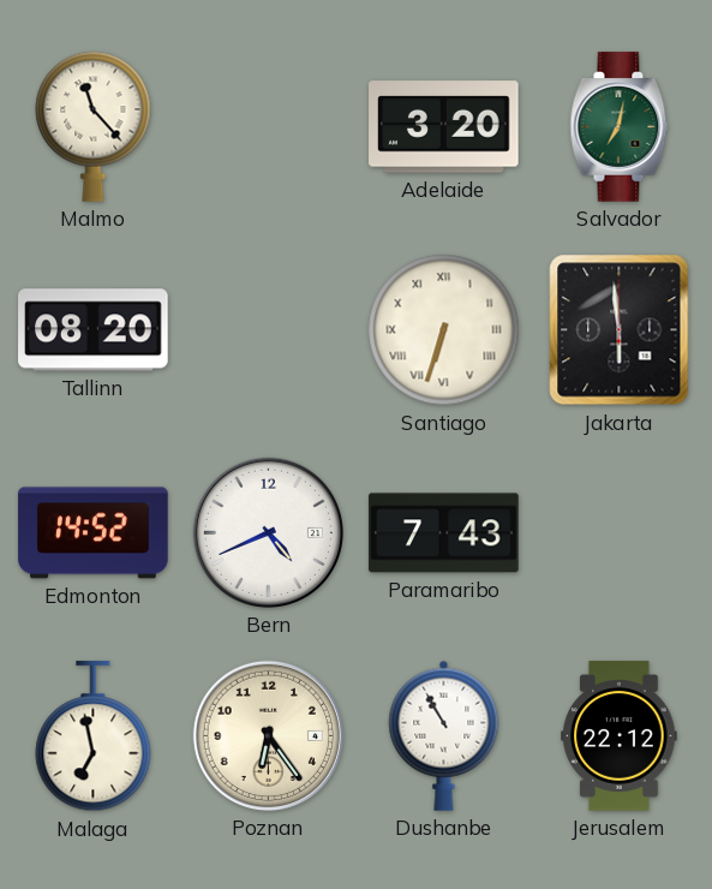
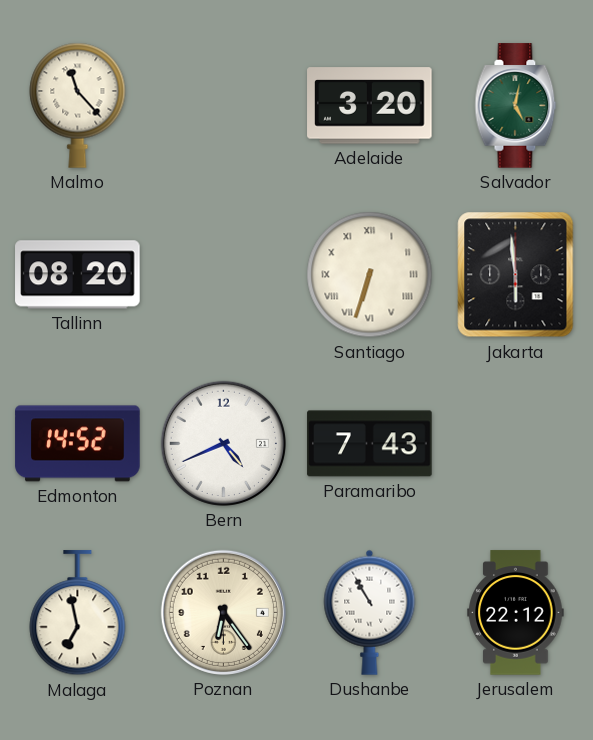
Salvador: 7:02 -> 5:02
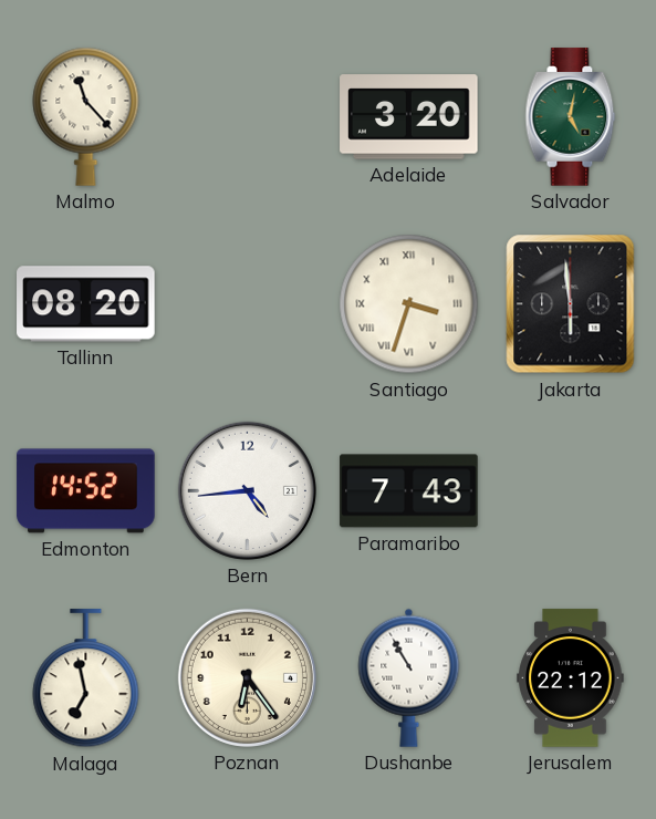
Santiago: 6:33 -> 3:33
Bern: 4:41 -> 4:44
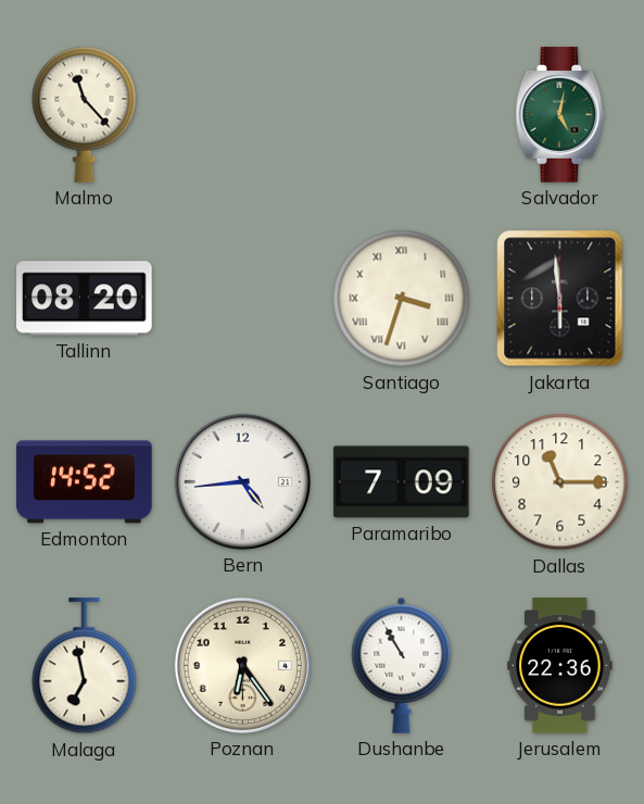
Adelaide: 3:20 -> none
Paramaribo: 7:43 -> 7:09
Dallas: none -> 11:15
Jerusalem: 22:12 -> 22:36
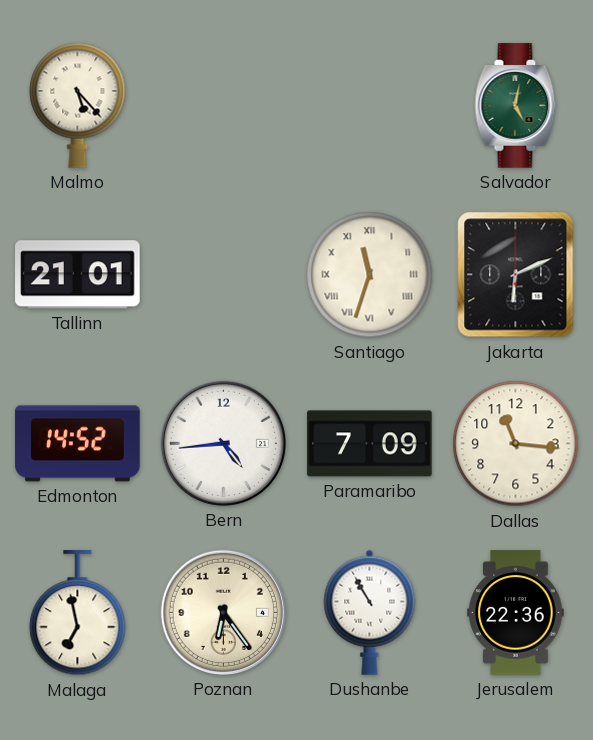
Malmo: 11:23 -> 5:23
Tallinn: 08:20 -> 21:01
Santiago: 3:33 -> 11:33
Jakarta: 5:59 -> 6:11
Dallas: 11:15 -> 11:16
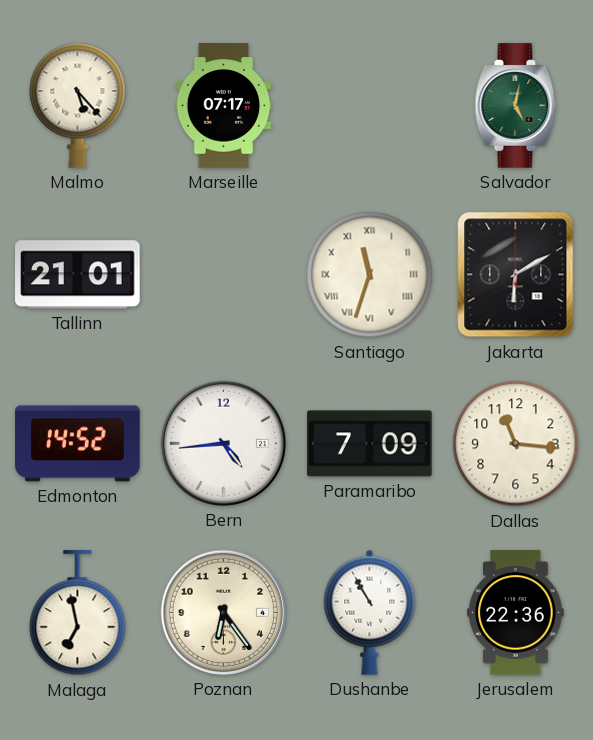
Marseille: none -> 07:17
Jakarta: 6:11 -> 6:10
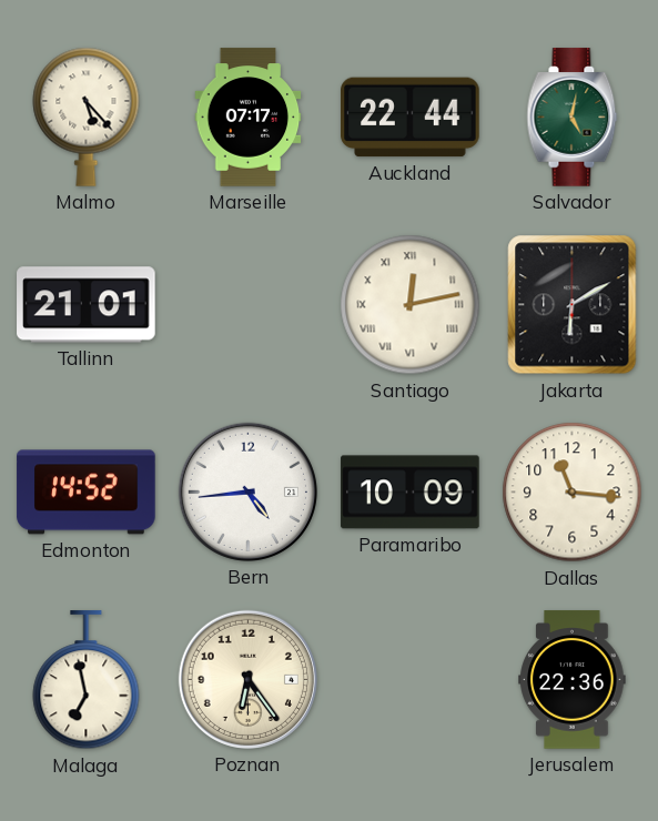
Auckland: none -> 22:44
Santiago: 11:33 -> 12:13
Paramaribo: 7:09 -> 10:09
Dushanbe: 10:55 -> none
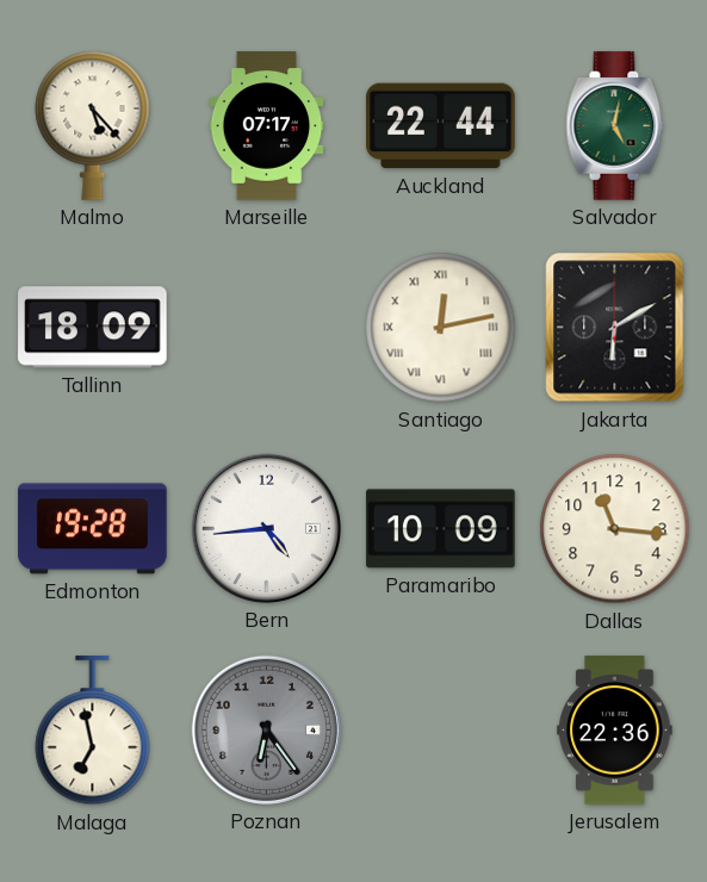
Tallinn: 21:01 -> 18:09
Edmonton: 14:52 -> 19:28
Poznan dial: cream -> grey
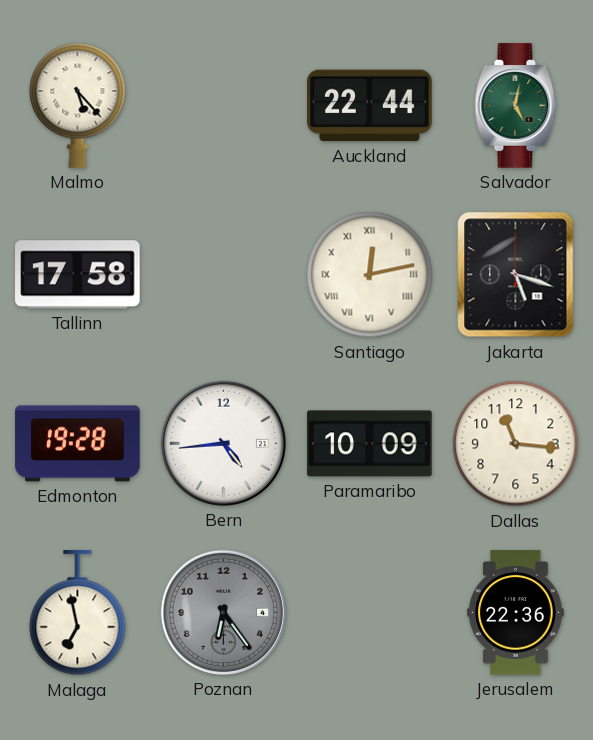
Marseille: 07:17 -> none
Tallinn: 18:09 -> 17:58
Jakarta: 6:10 -> 5:18
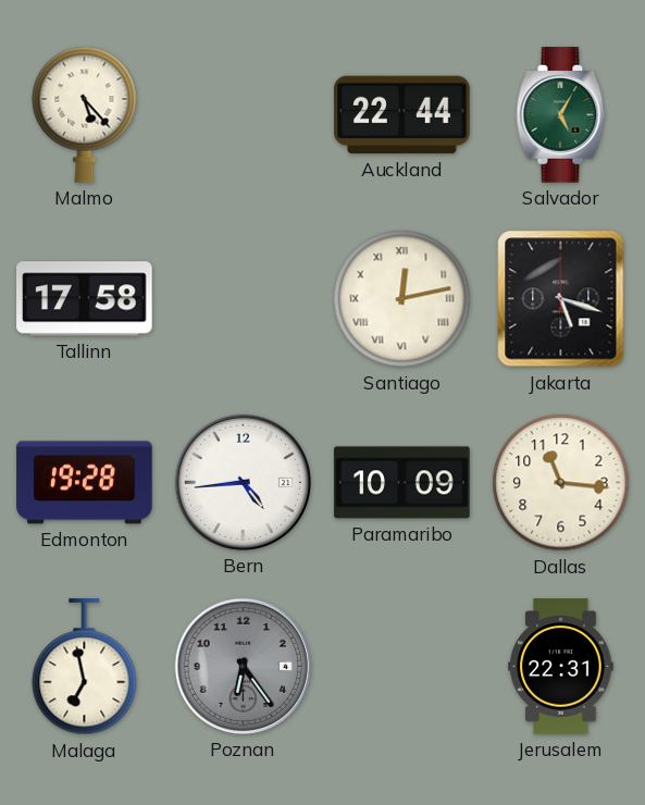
Salvador: 5:02 -> 5:05
Jerusalem: 22:36 -> 22:31
